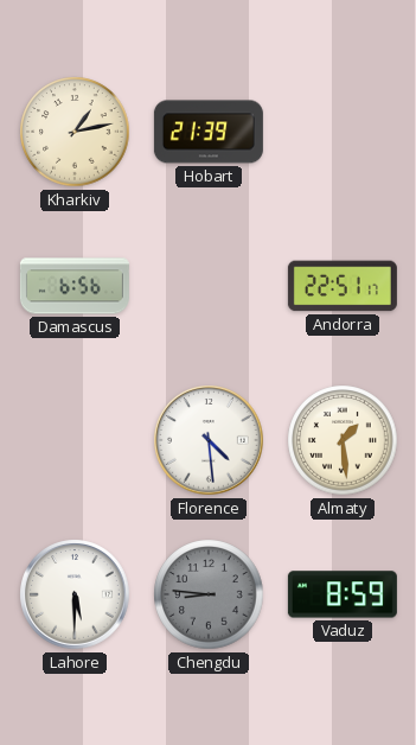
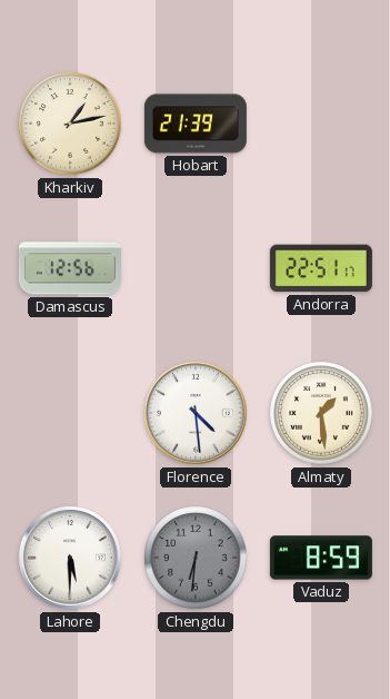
Damascus: 6:56 -> 12:56
Chengdu: 8:46 -> 6:31
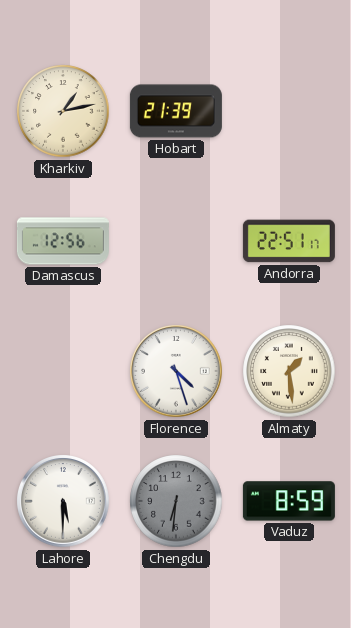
Florence: 4:29 -> 4:27
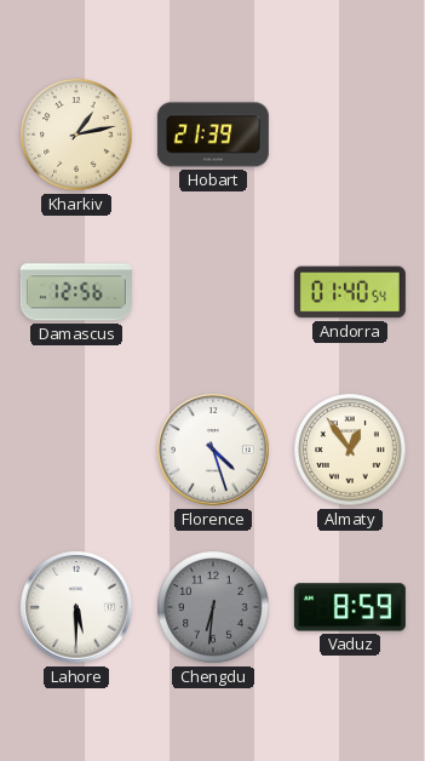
Andorra: 22:51 -> 01:40
Almaty: 1:29 -> 12:54
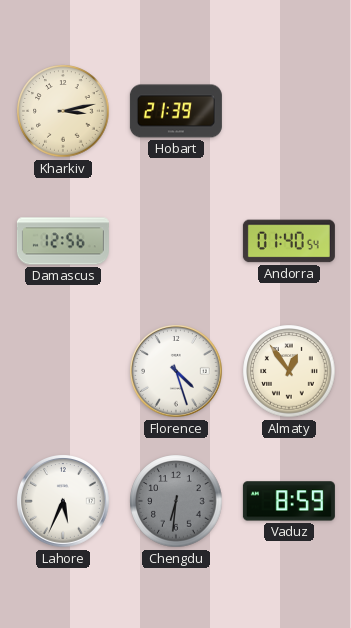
Kharkiv: 1:13 -> 3:13
Lahore: 5:30 -> 5:34
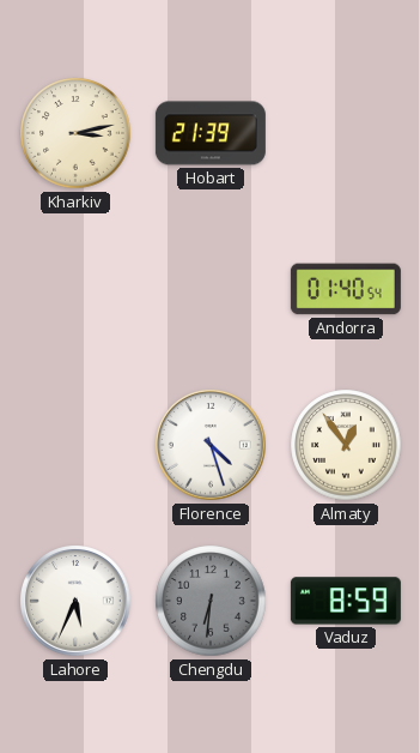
Damascus: 12:56 -> none
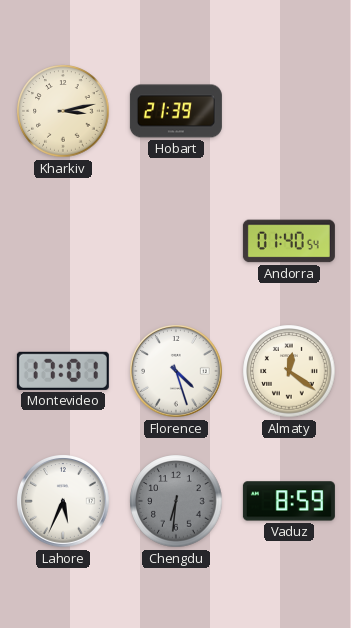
Montevideo: none -> 17:01
Almaty: 12:54 -> 12:21
